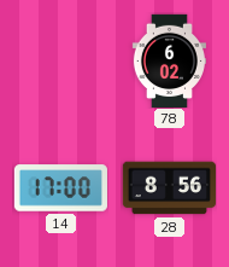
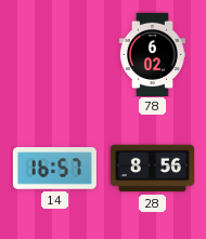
14: 17:00 -> 16:57
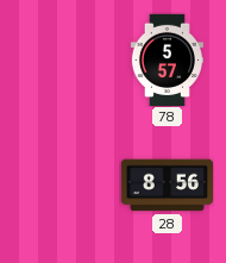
78: 6:02 -> 5:57
14: 16:57 -> none
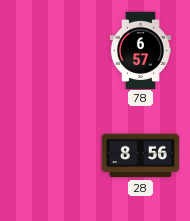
78: 5:57 -> 6:57
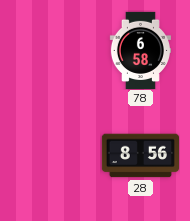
78: 6:57 -> 6:58
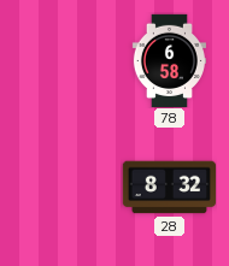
28: 8:56 -> 8:32
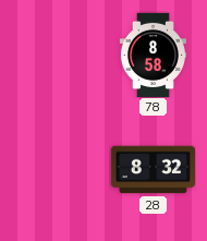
78: 6:58 -> 8:58
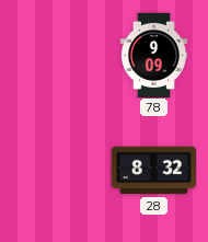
78: 8:58 -> 9:09
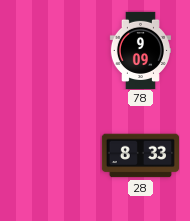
28: 8:32 -> 8:33
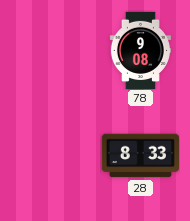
78: 9:09 -> 9:08
